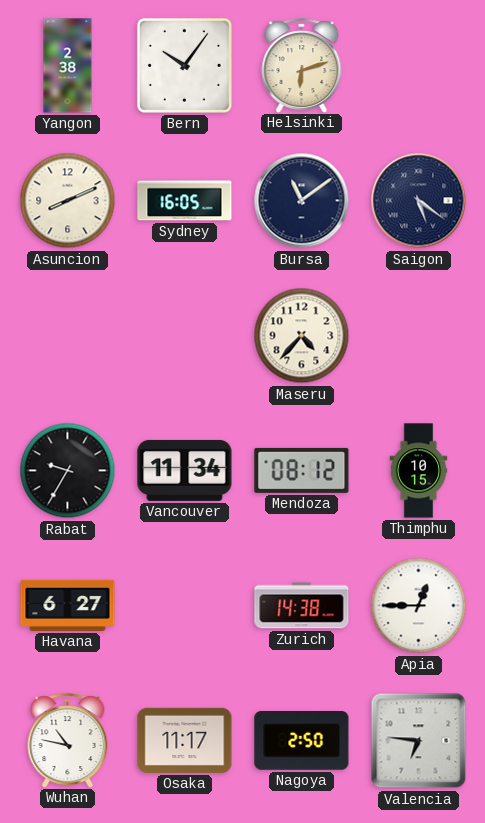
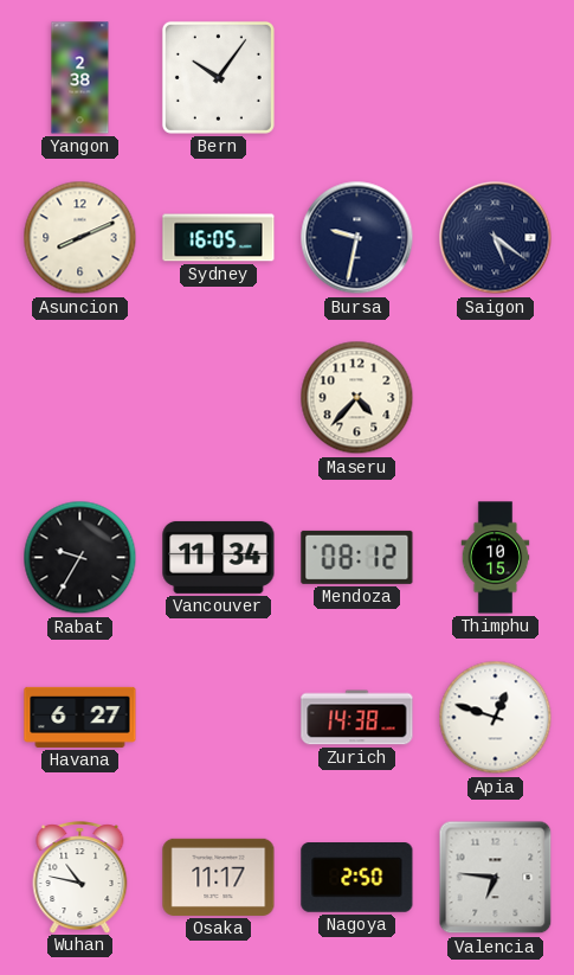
Helsinki: 6:12 -> none
Bursa: 11:09 -> 9:32
Apia: 12:45 -> 12:48
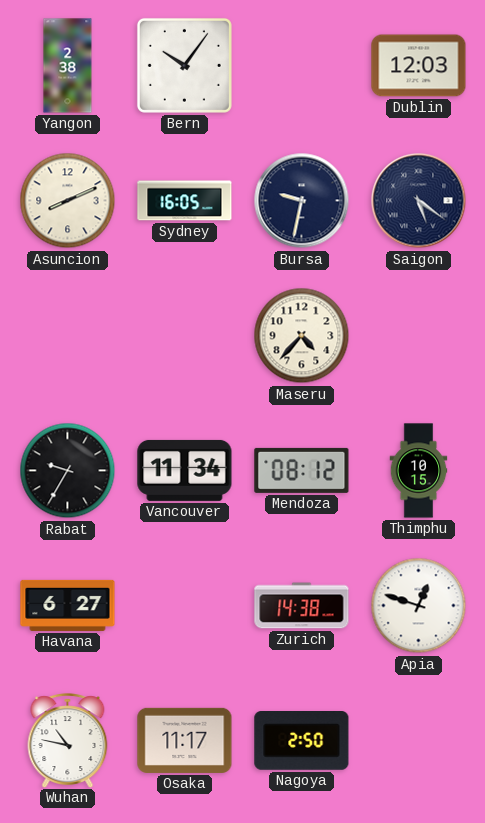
Dublin: none -> 12:03
Valencia: 6:46 -> none
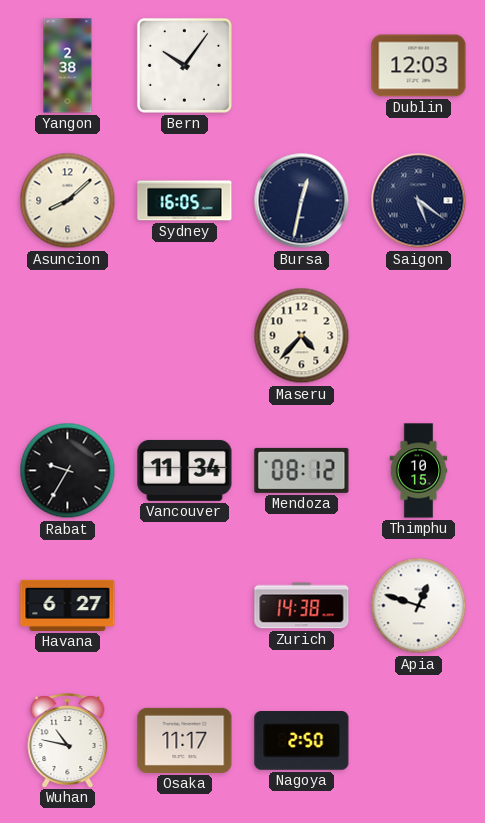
Asuncion: 8:11 -> 8:08
Bursa: 9:32 -> 12:32
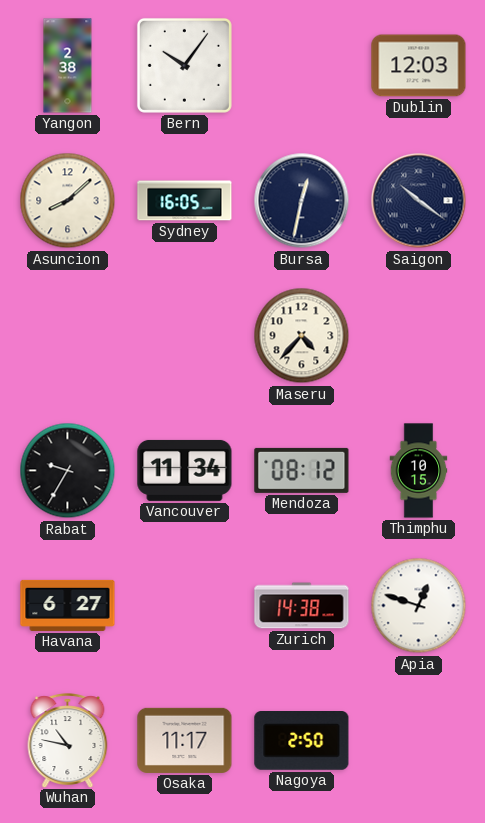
Saigon: 5:21 -> 10:21
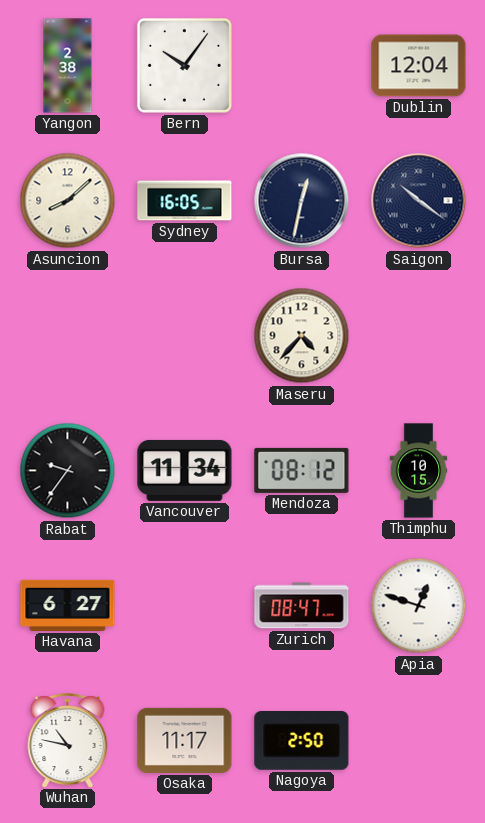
Dublin: 12:03 -> 12:04
Rabat: 9:35 -> 9:36
Zurich: 14:38 -> 08:47
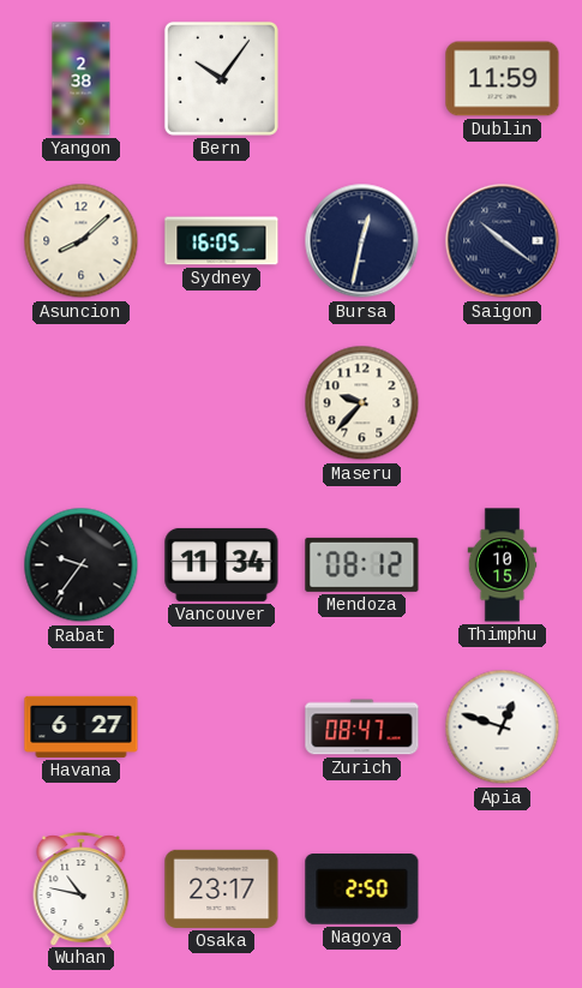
Dublin: 12:04 -> 11:59
Maseru: 4:37 -> 9:37
Osaka: 11:17 -> 23:17
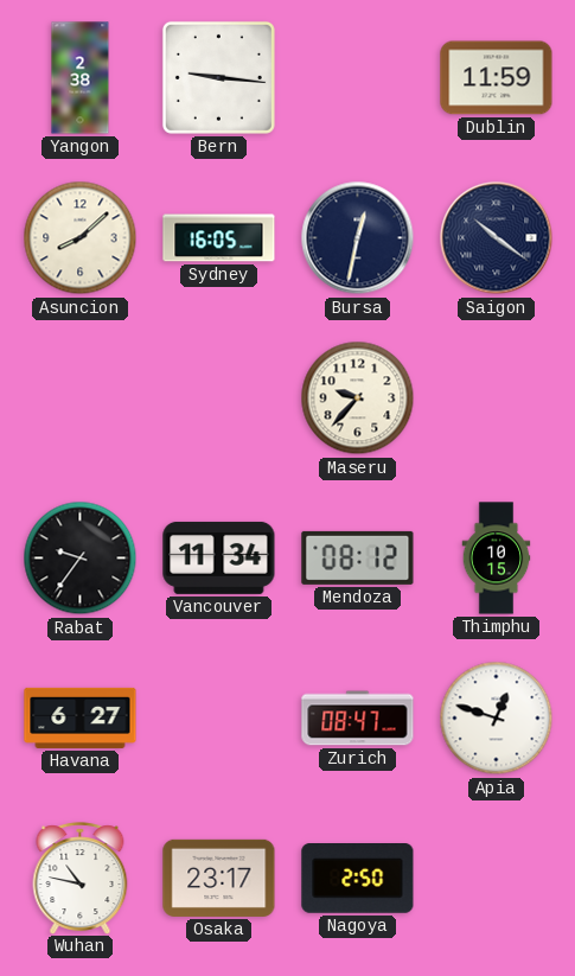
Bern: 10:06 -> 9:16
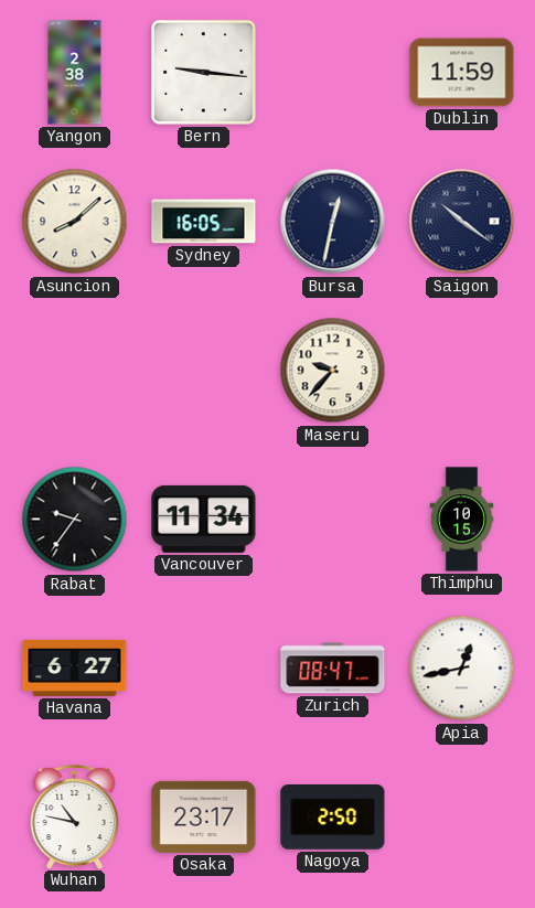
Mendoza: 08:12 -> none
Apia: 12:48 -> 12:43
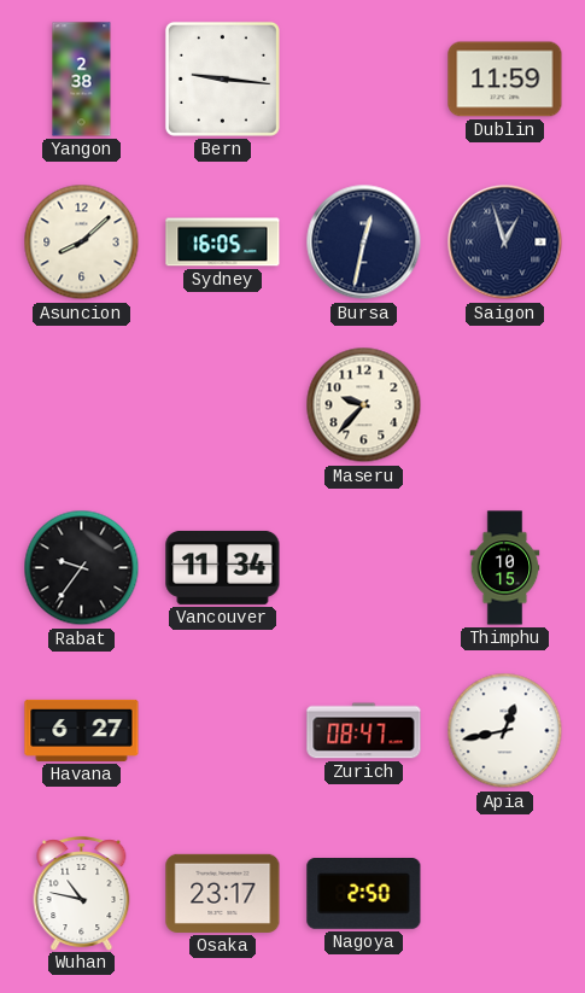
Saigon: 10:21 -> 12:57
